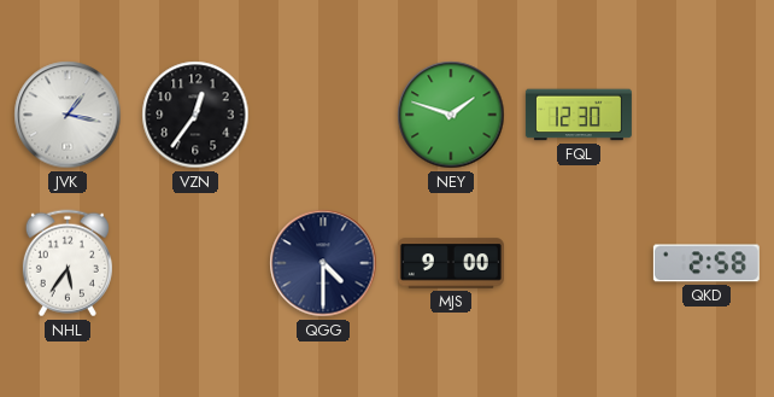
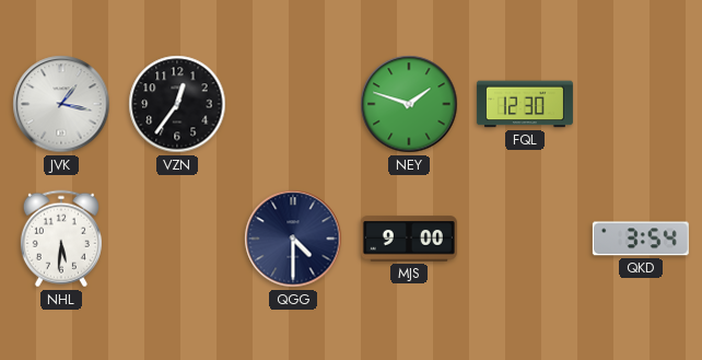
NHL: 5:36 -> 5:31
QKD: 2:58 -> 3:54
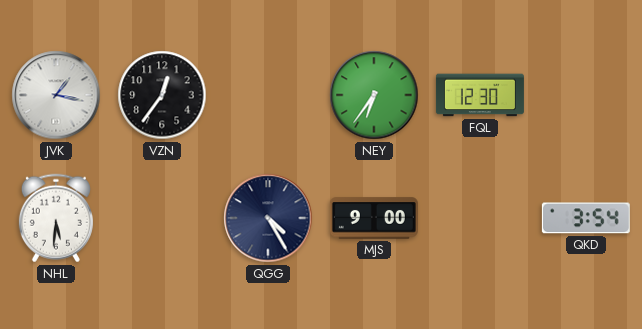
NEY: 1:48 -> 6:36
QGG: 4:30 -> 4:25
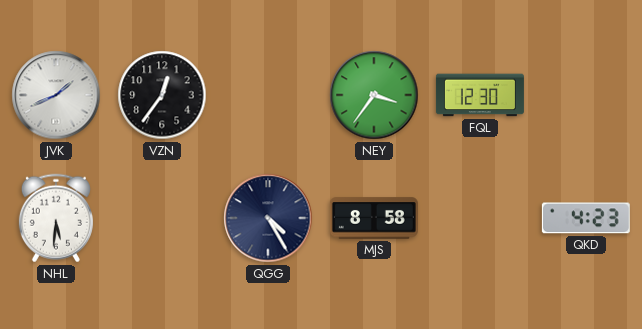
JVK: 1:17 -> 1:41
NEY: 6:36 -> 3:36
MJS: 9:00 -> 8:58
QKD: 3:54 -> 4:23
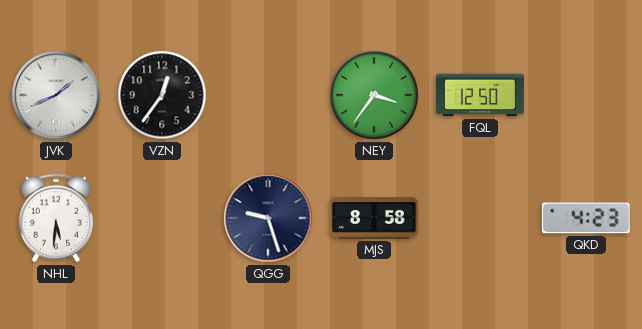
FQL: 12:30 -> 12:50
QGG: 4:25 -> 9:27
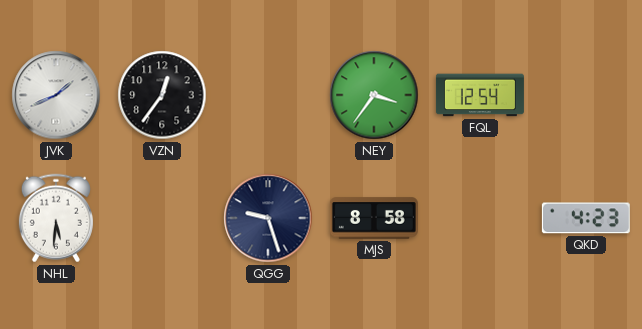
FQL: 12:50 -> 12:54
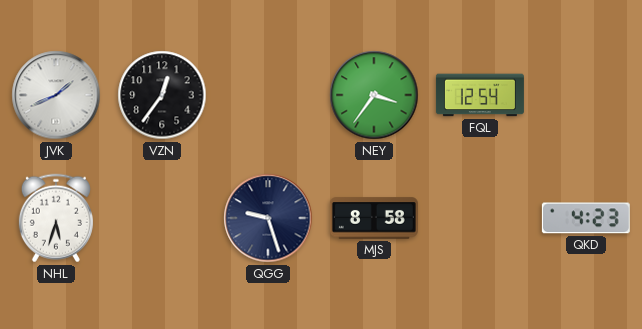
NHL: 5:31 -> 5:33
